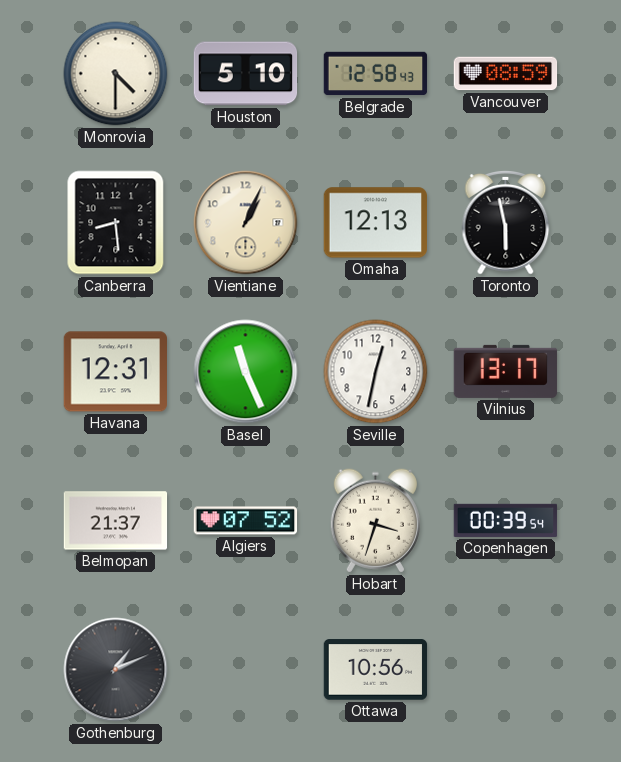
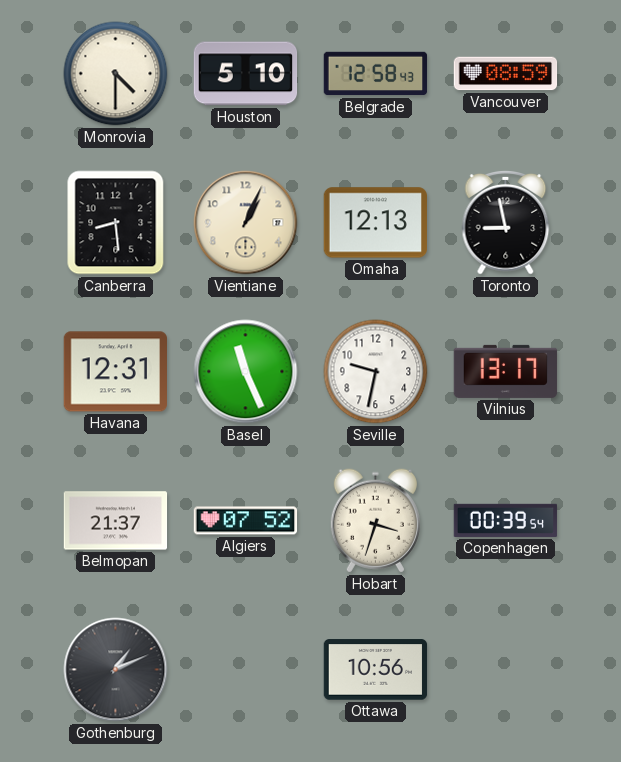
Toronto: 5:58 -> 8:58
Seville: 12:32 -> 9:32
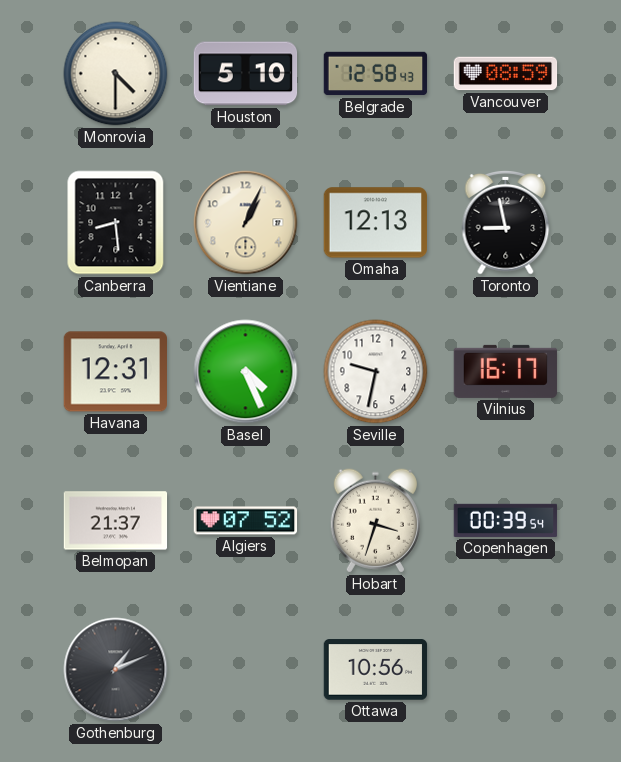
Basel: 11:26 -> 4:26
Vilnius: 13:17 -> 16:17
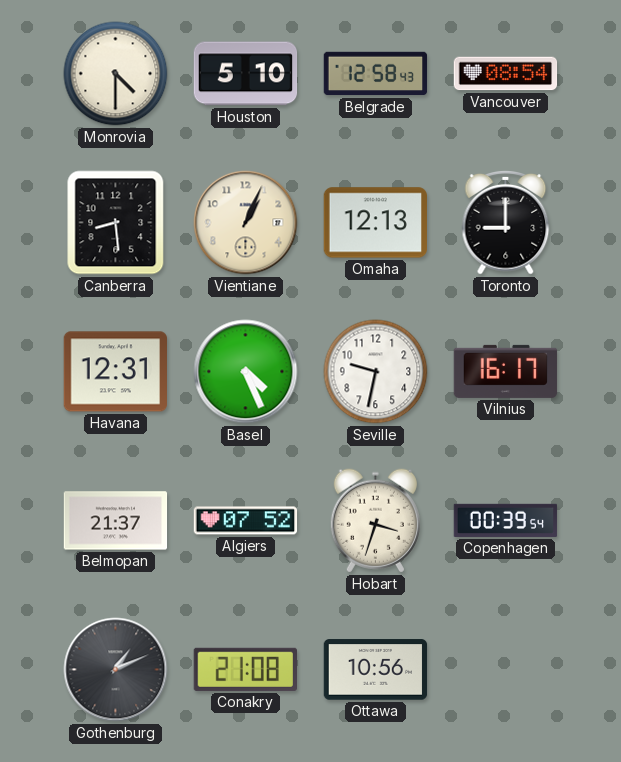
Vancouver: 08:59 -> 08:54
Toronto: 8:58 -> 9:00
Conakry: none -> 21:08
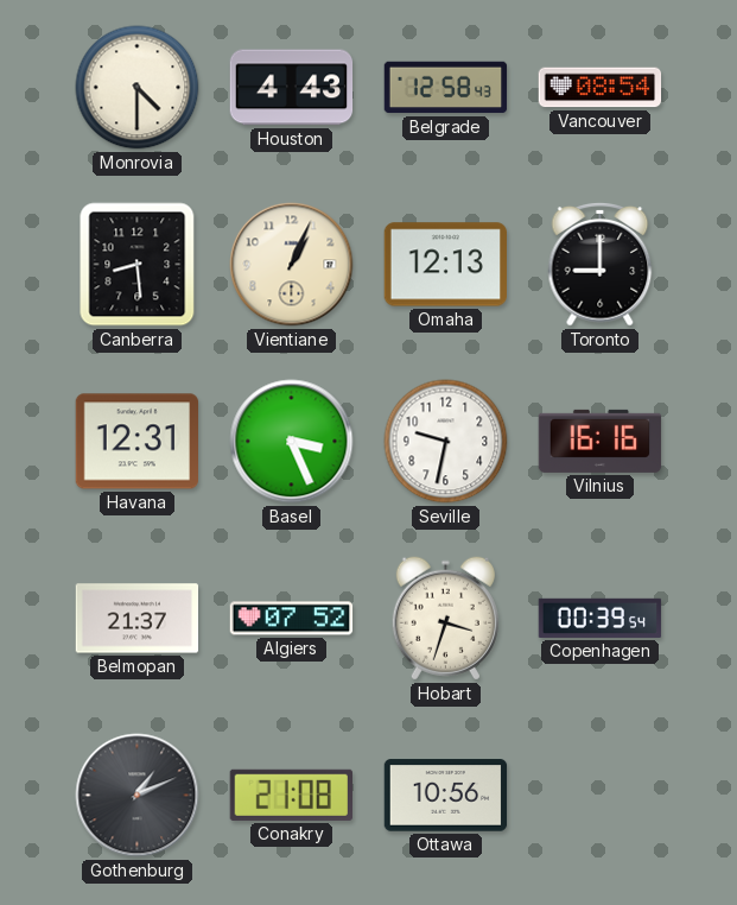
Houston: 5:10 -> 4:43
Basel: 4:26 -> 3:26
Vilnius: 16:17 -> 16:16
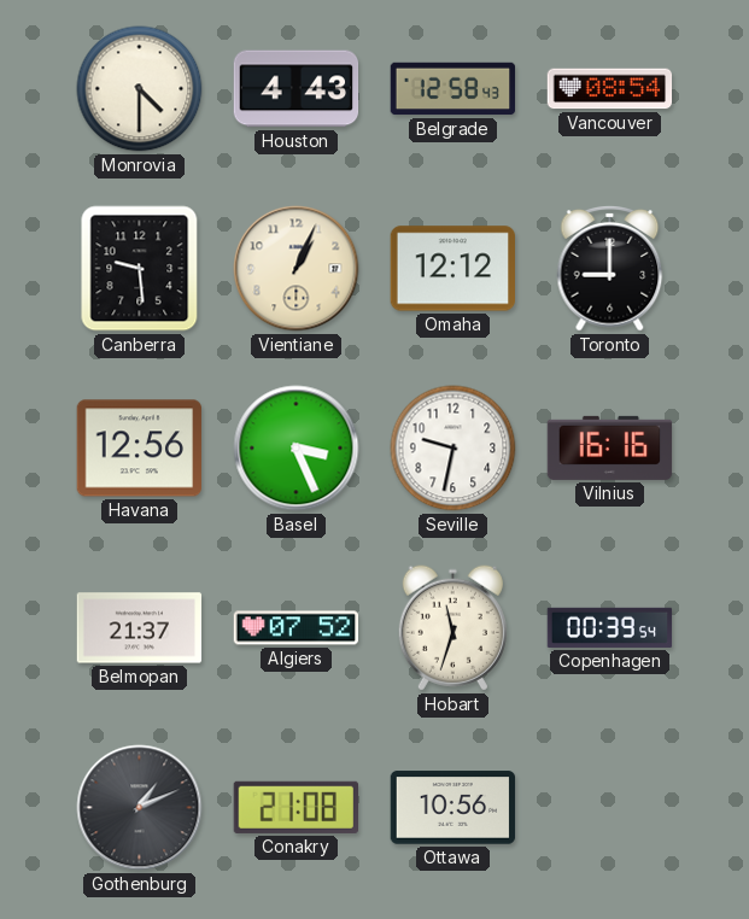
Canberra: 8:29 -> 9:29
Omaha: 12:13 -> 12:12
Havana: 12:31 -> 12:56
Hobart: 3:33 -> 11:33
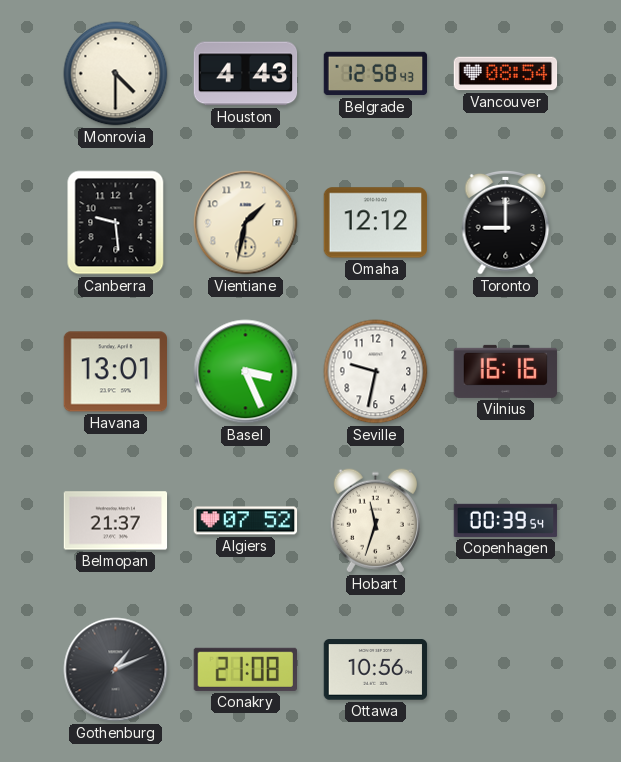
Vientiane: 1:04 -> 1:32
Havana: 12:56 -> 13:01
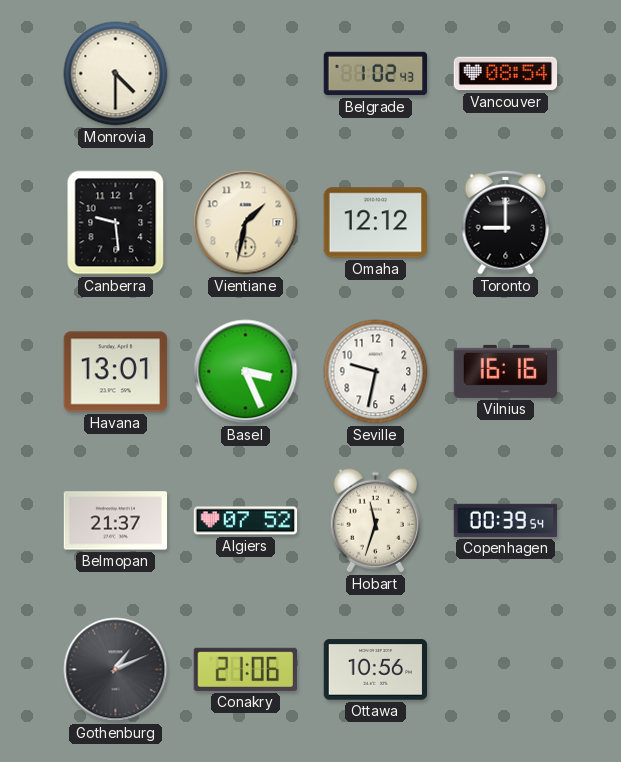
Houston: 4:43 -> none
Belgrade: 12:58 -> 1:02
Conakry: 21:08 -> 21:06
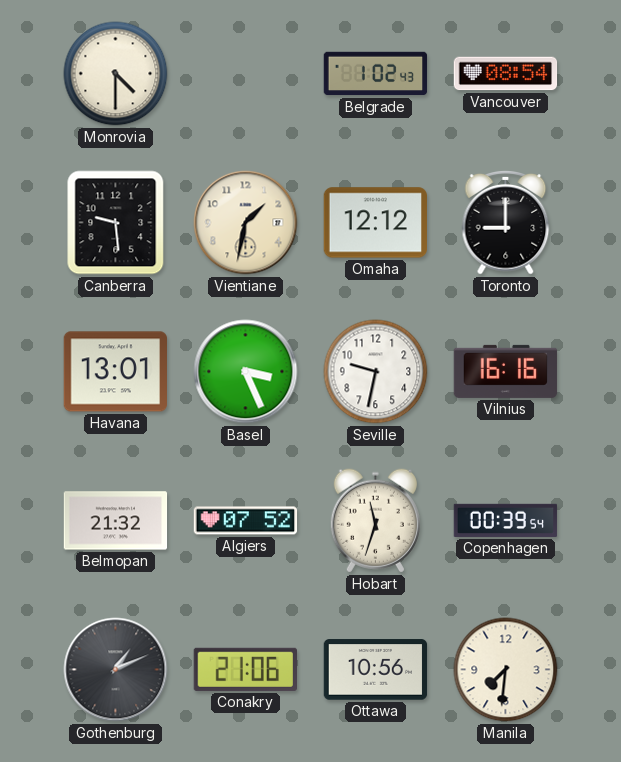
Belmopan: 21:37 -> 21:32
Manila: none -> 7:31
